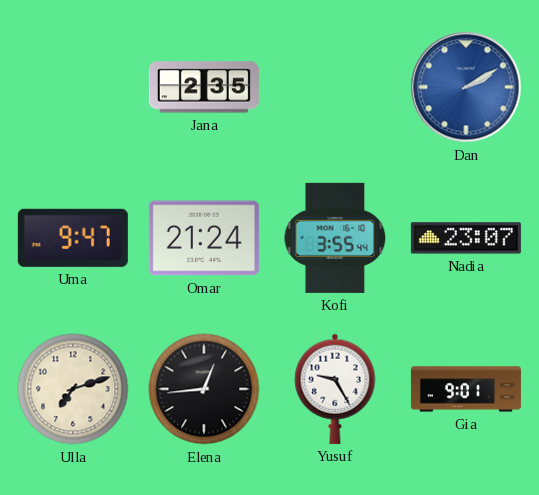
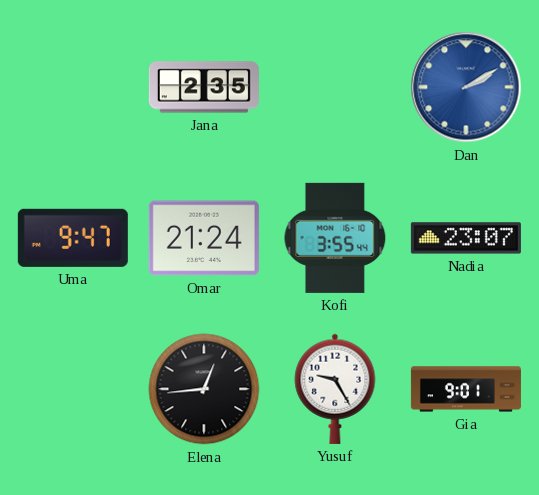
Ulla: 7:12 -> none
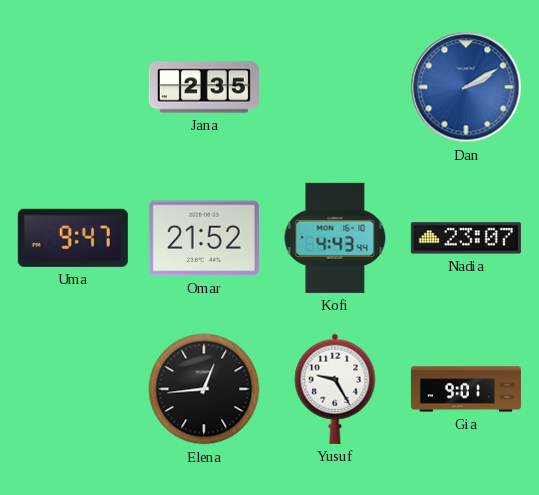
Omar: 21:24 -> 21:52
Kofi: 3:55 -> 4:43
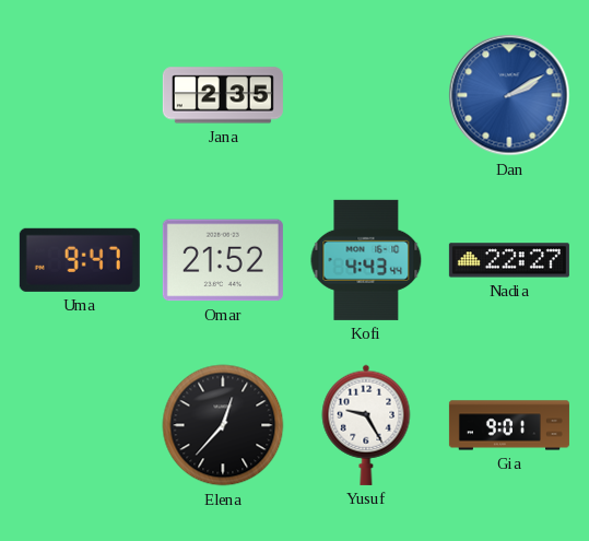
Nadia: 23:07 -> 22:27
Elena: 12:44 -> 12:37
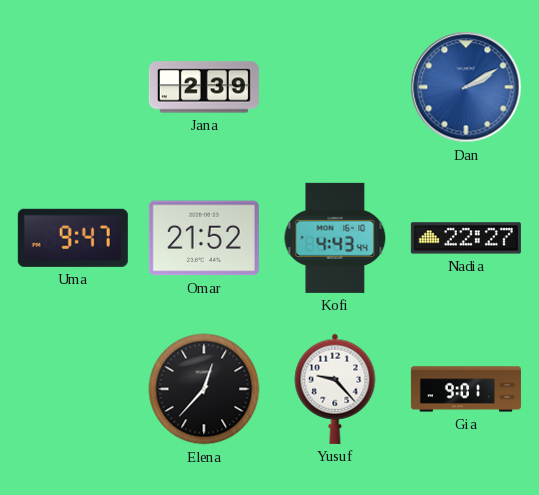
Jana: 2:35 -> 2:39
Yusuf: 9:25 -> 9:23
